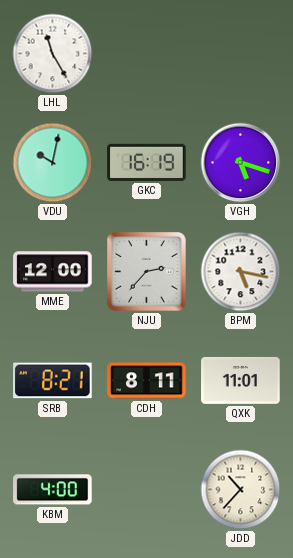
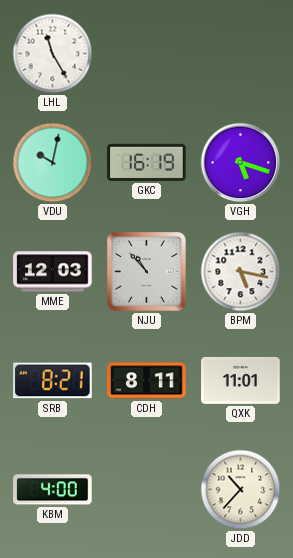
MME: 12:00 -> 12:03
NJU: 2:37 -> 10:53
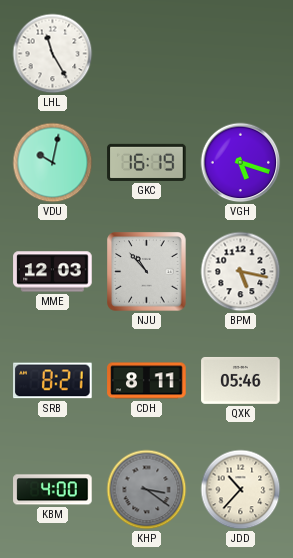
QXK: 11:01 -> 05:46
KHP: none -> 3:21
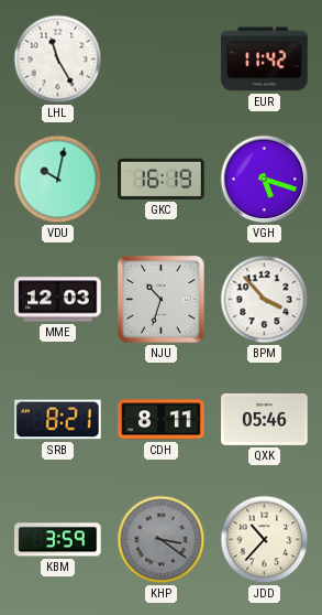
EUR: none -> 11:42
NJU: 10:53 -> 10:33
BPM: 5:17 -> 3:53
KBM: 4:00 -> 3:59
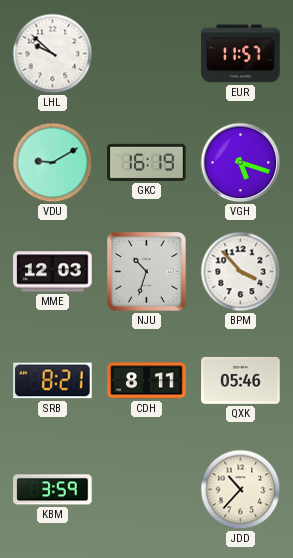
LHL: 11:25 -> 9:52
EUR: 11:42 -> 11:57
VDU: 10:02 -> 9:10
KHP: 3:21 -> none
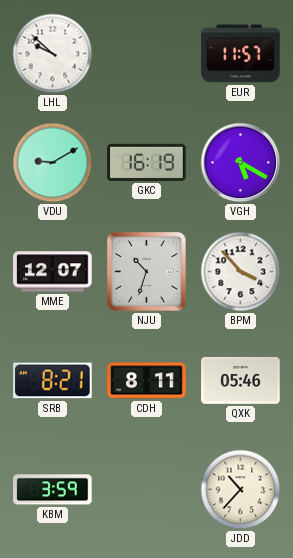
VGH: 5:18 -> 5:20
MME: 12:03 -> 12:07
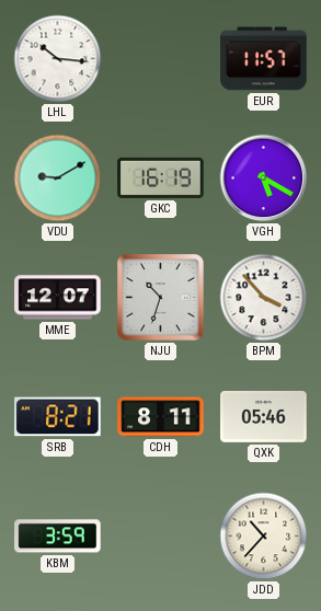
LHL: 9:52 -> 10:16
